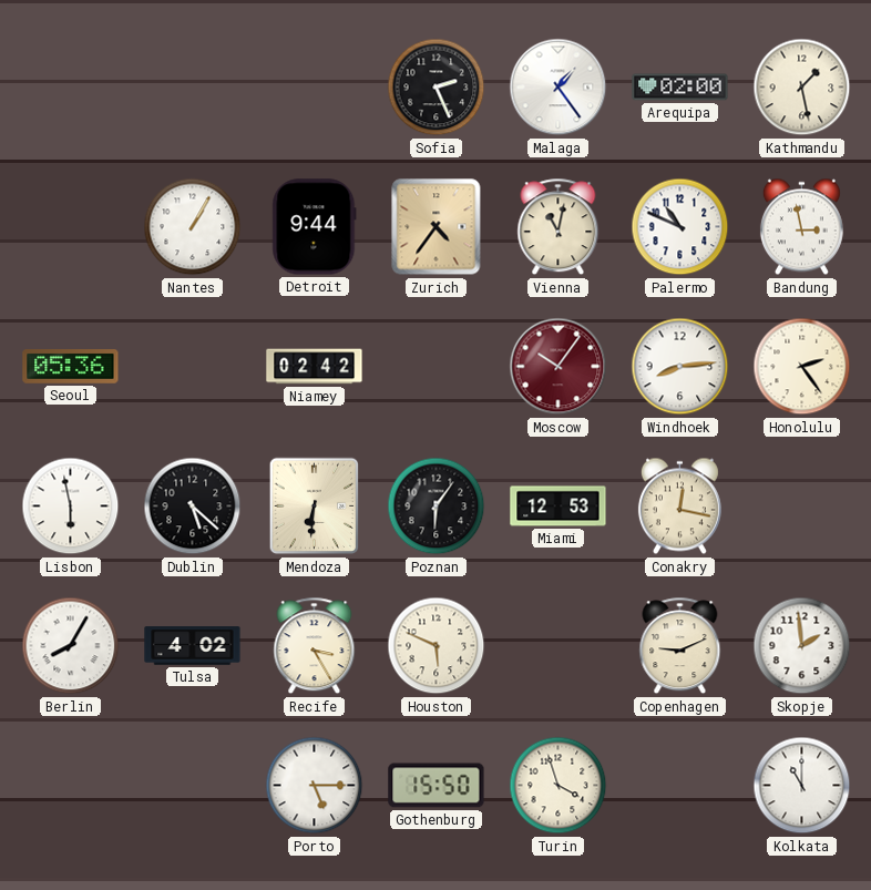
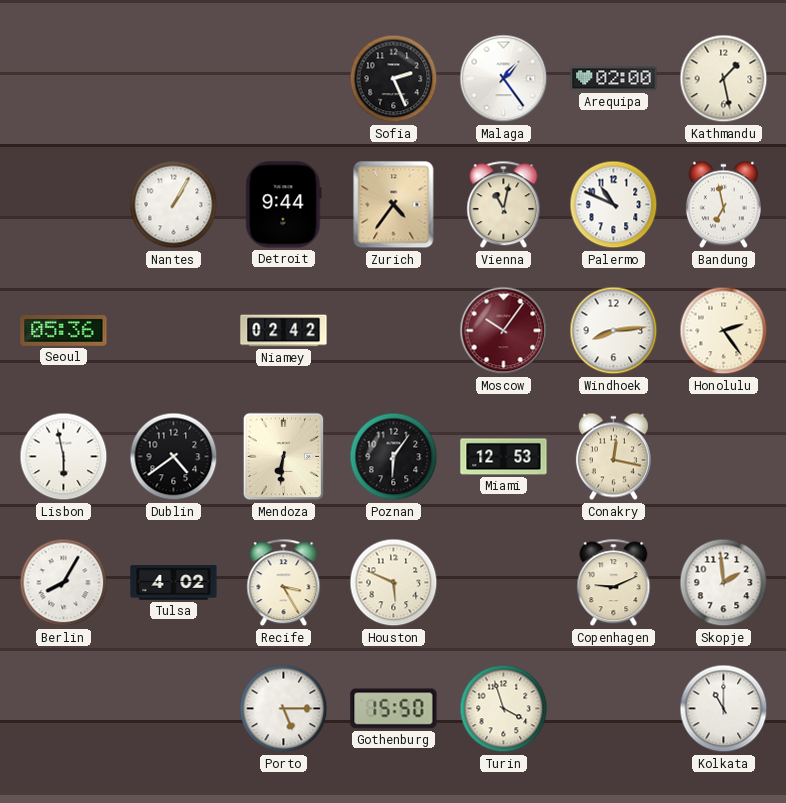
Bandung: 2:58 -> 6:58
Dublin: 5:22 -> 4:39
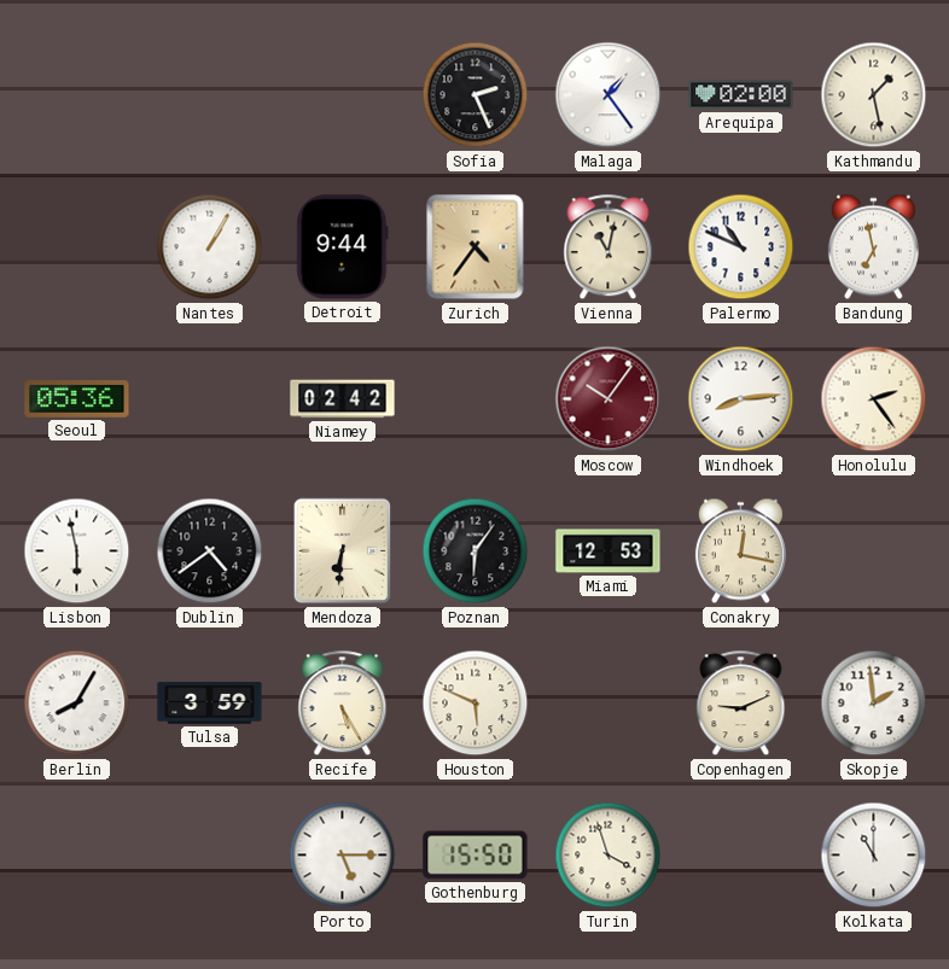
Tulsa: 4:02 -> 3:59
Recife: 3:25 -> 5:25
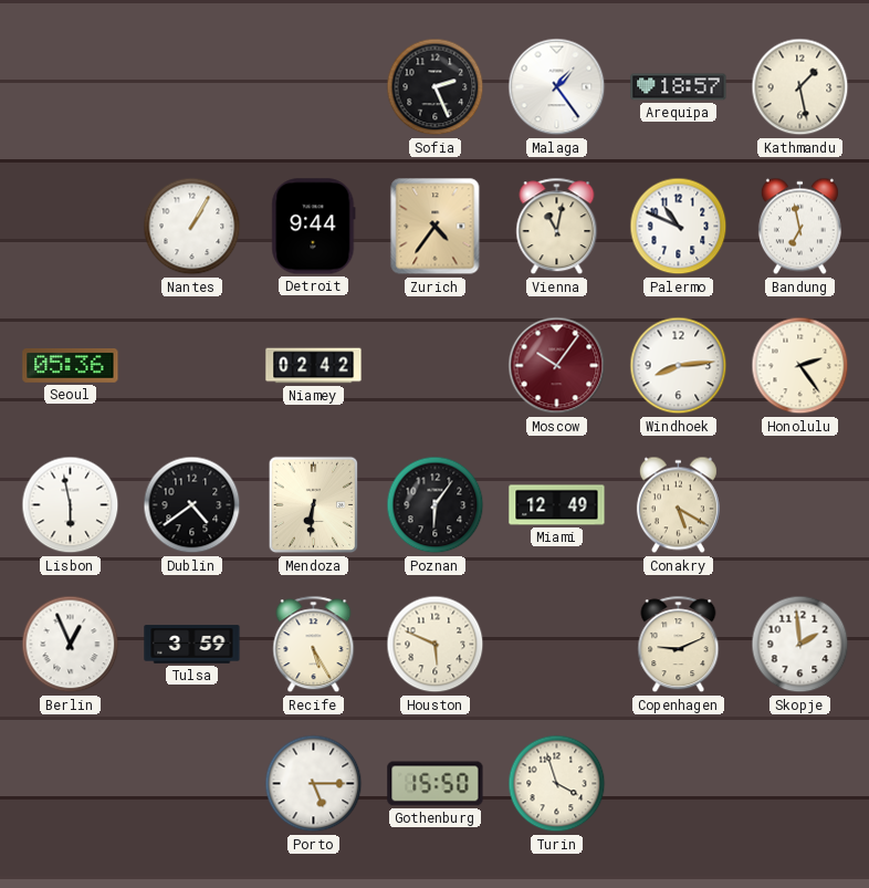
Arequipa: 02:00 -> 18:57
Miami: 12:53 -> 12:49
Conakry: 12:17 -> 5:20
Berlin: 8:05 -> 12:56
Kolkata: 11:00 -> none
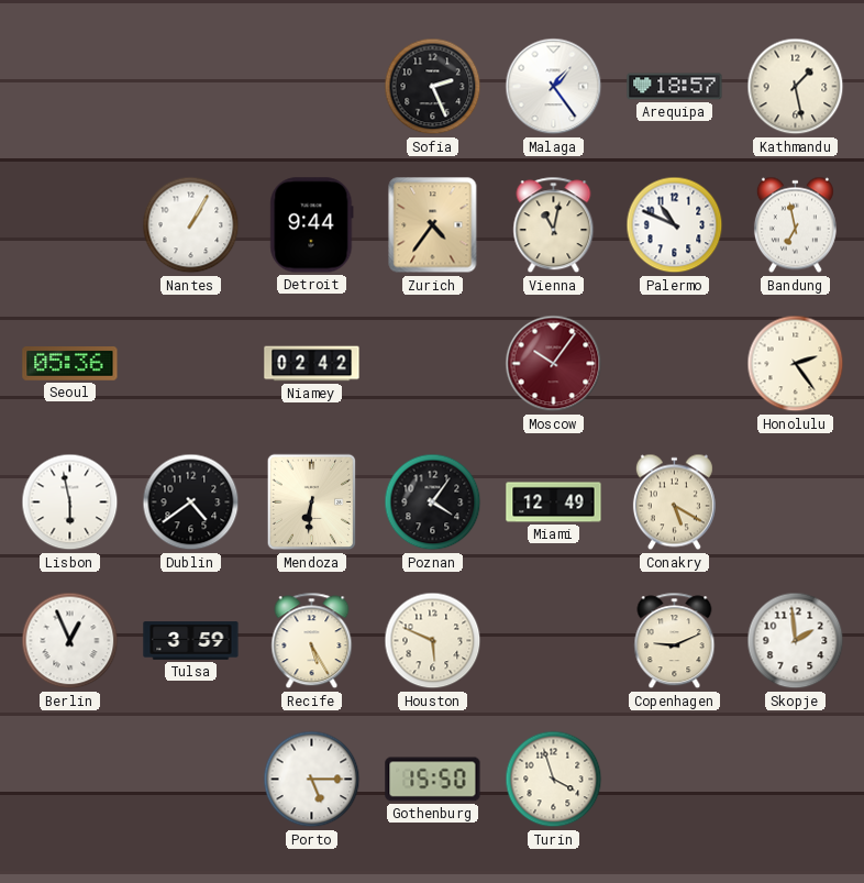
Windhoek: 8:14 -> none
Poznan: 6:06 -> 4:06
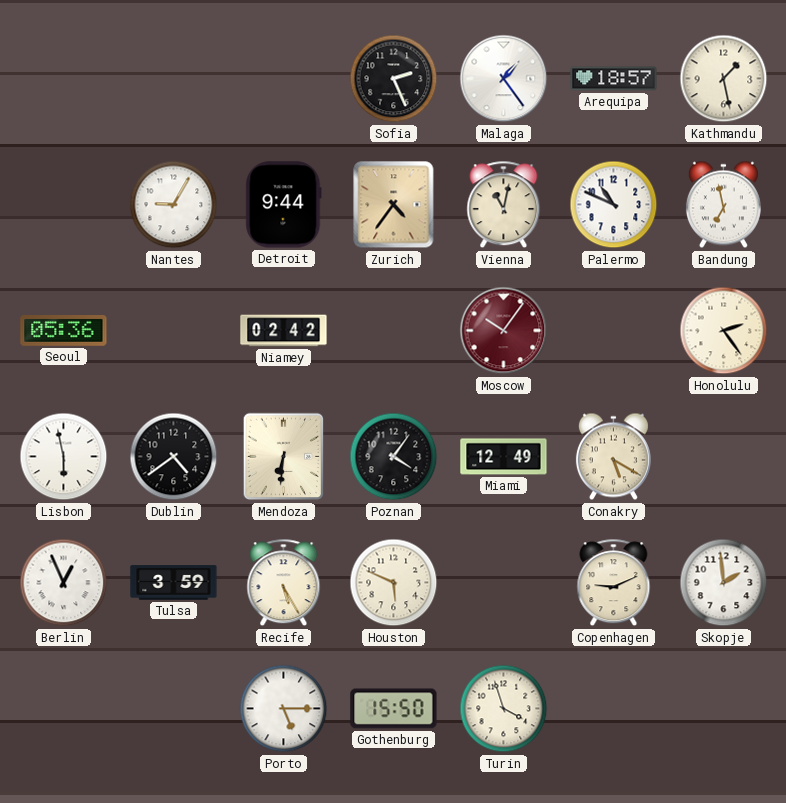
Nantes: 1:05 -> 9:05
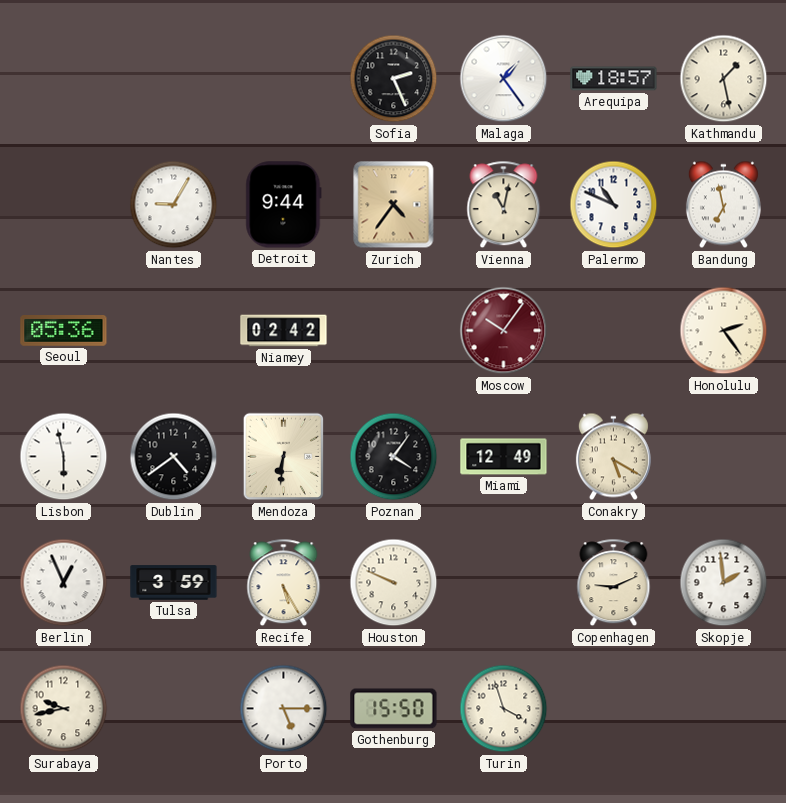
Houston: 5:49 -> 9:49
Surabaya: none -> 9:43
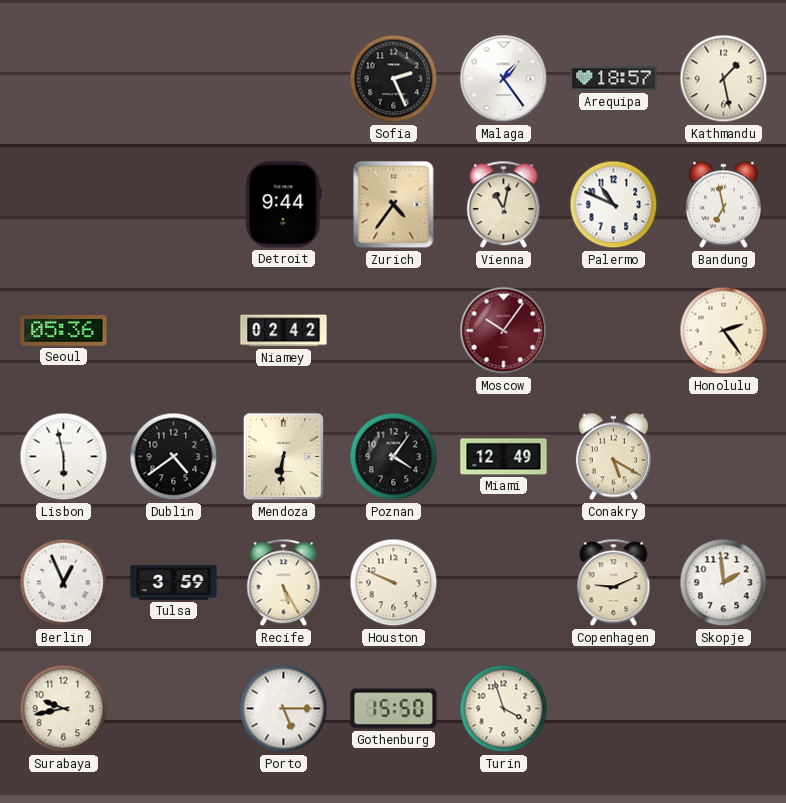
Nantes: 9:05 -> none
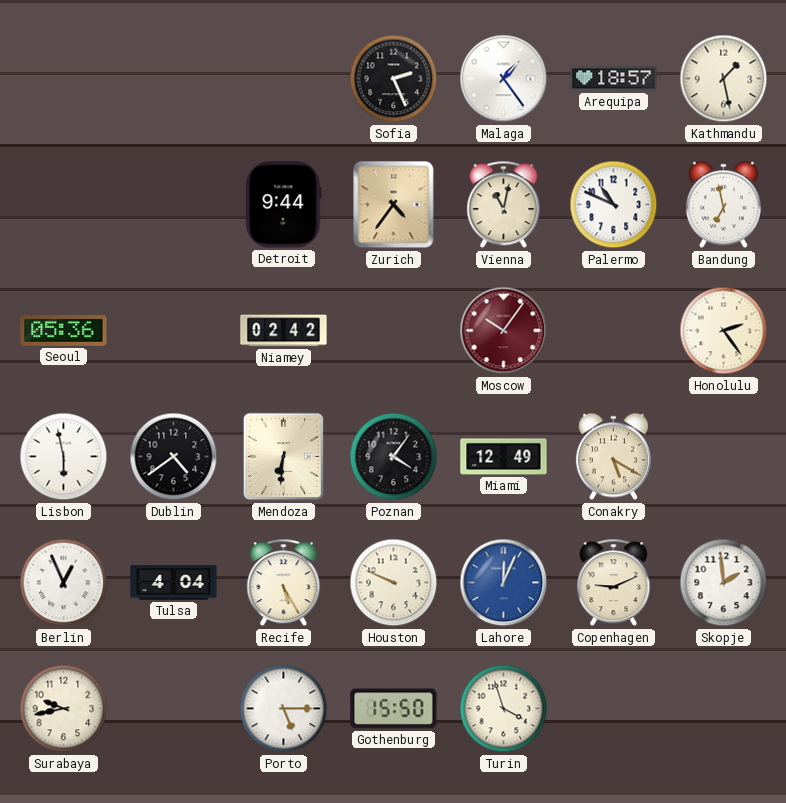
Tulsa: 3:59 -> 4:04
Lahore: none -> 12:04
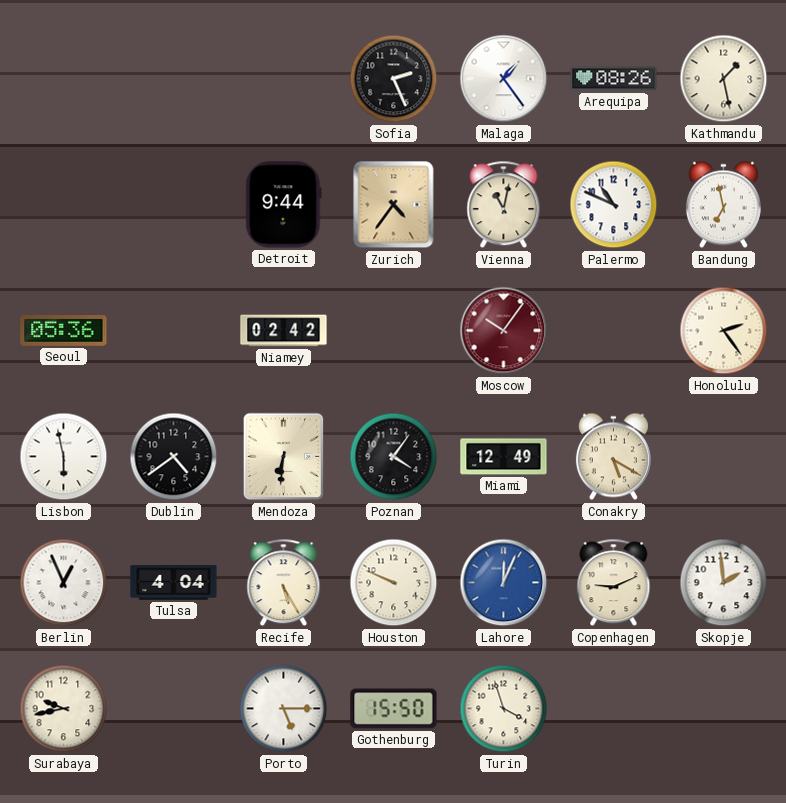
Arequipa: 18:57 -> 08:26
